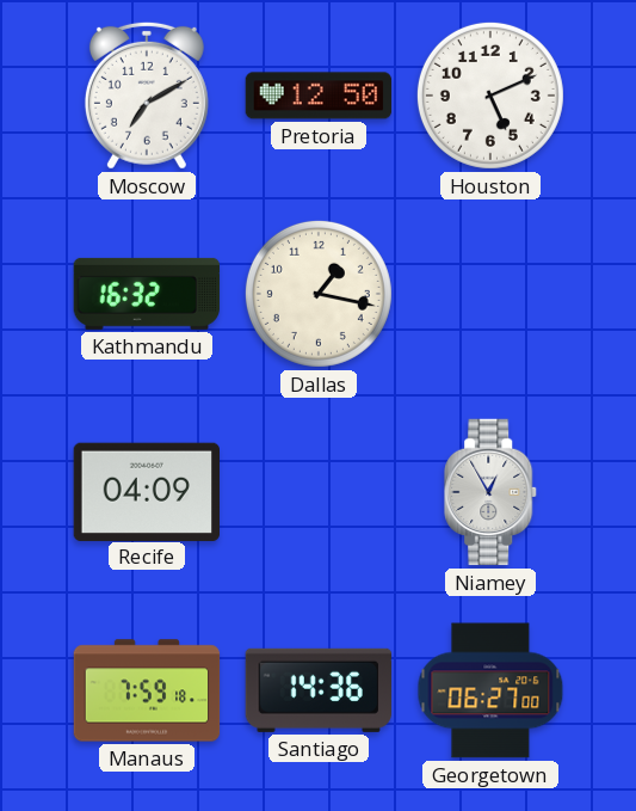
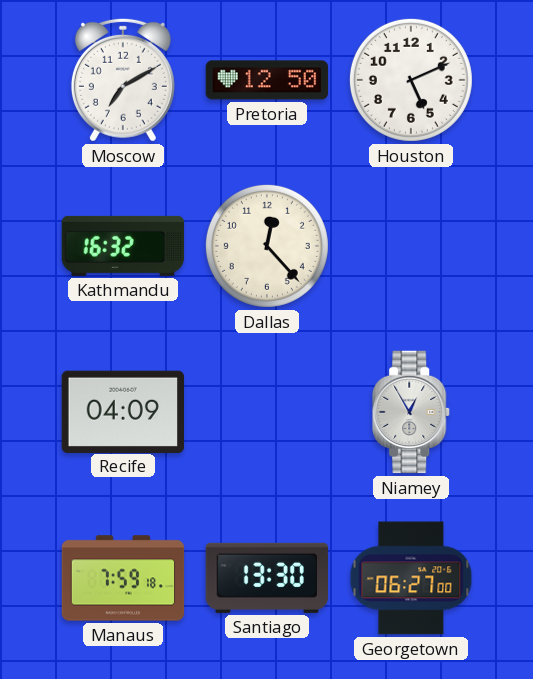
Dallas: 1:17 -> 12:23
Santiago: 14:36 -> 13:30
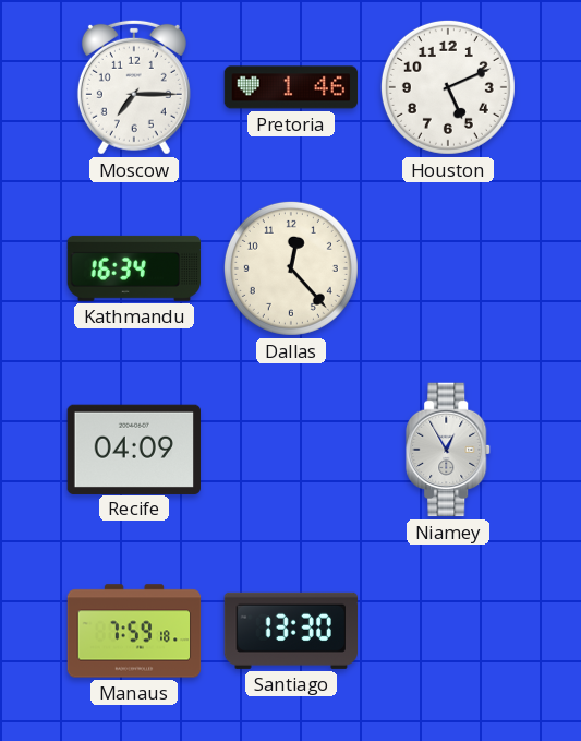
Moscow: 7:10 -> 7:15
Pretoria: 12:50 -> 1:46
Kathmandu: 16:32 -> 16:34
Georgetown: 06:27 -> none
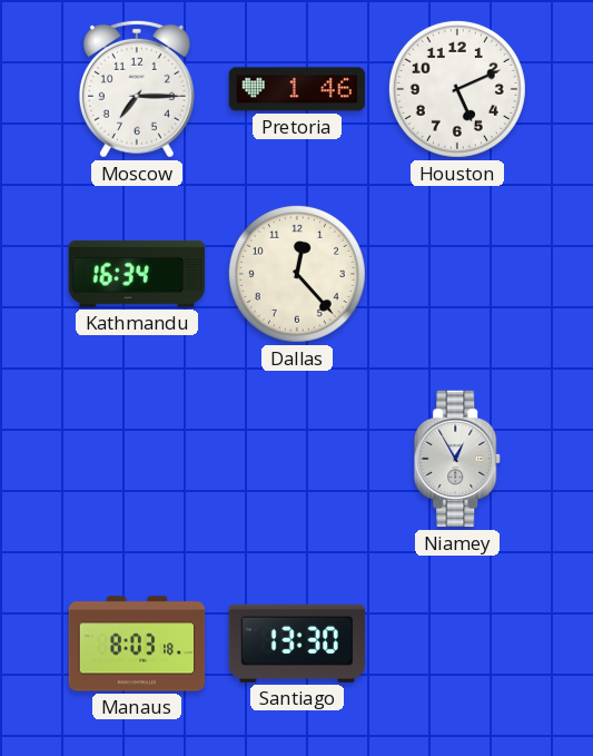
Recife: 04:09 -> none
Manaus: 7:59 -> 8:03
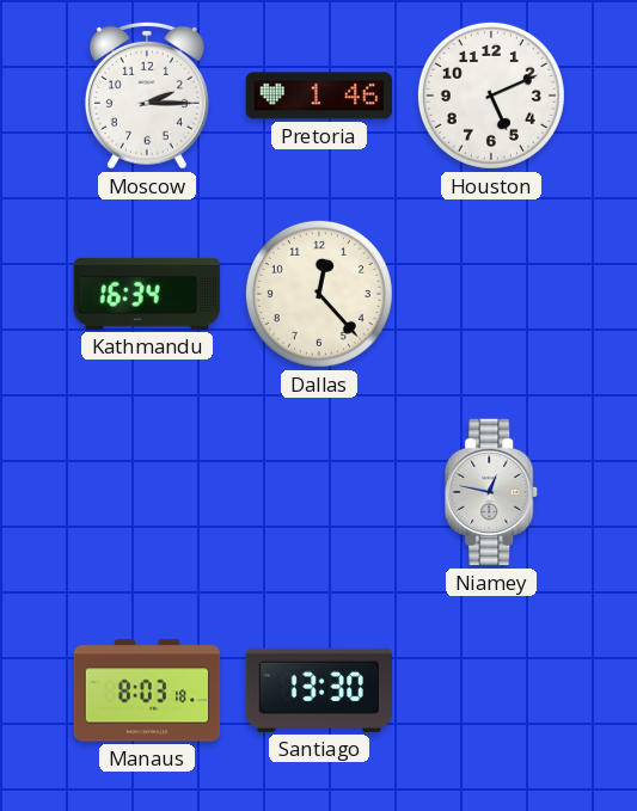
Moscow: 7:15 -> 2:15
Niamey: 12:55 -> 12:47
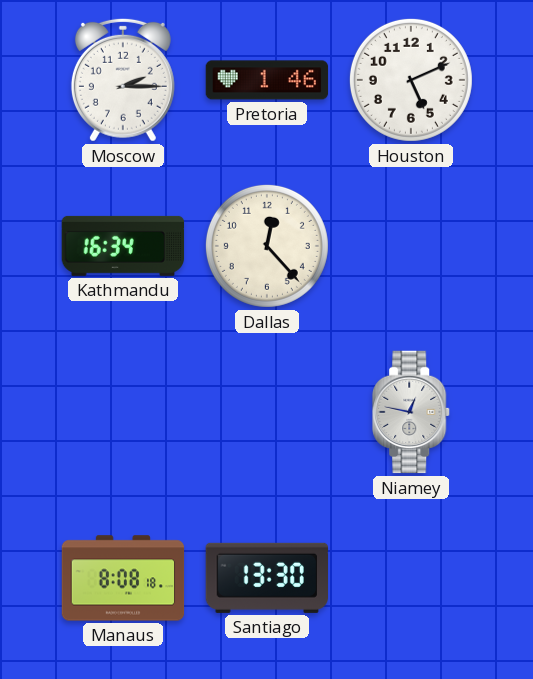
Manaus: 8:03 -> 8:08
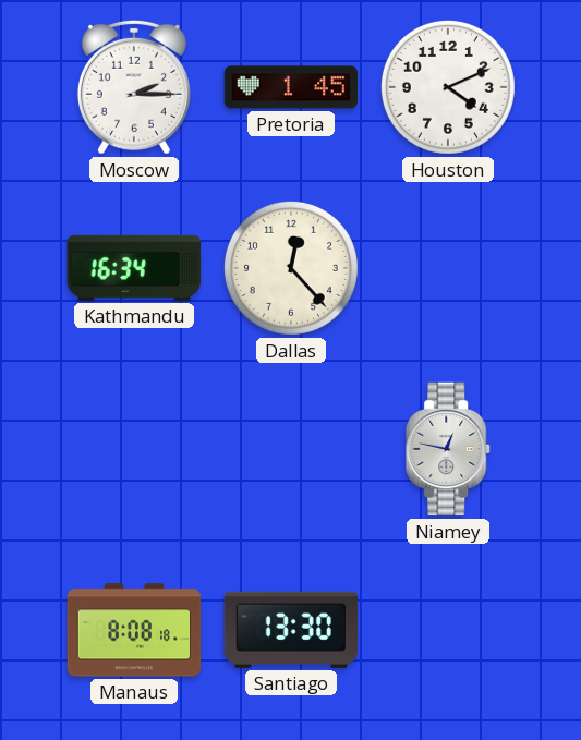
Pretoria: 1:46 -> 1:45
Houston: 5:11 -> 4:11
